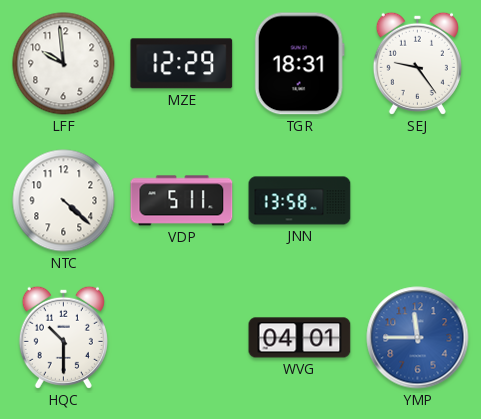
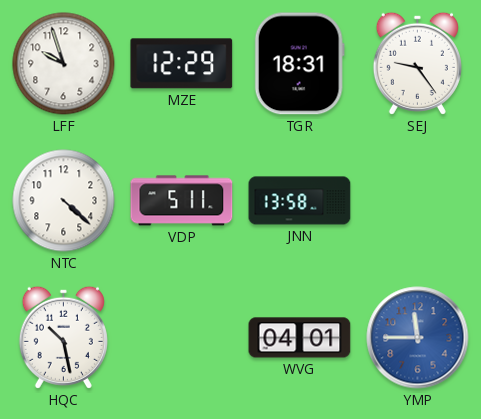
LFF: 9:59 -> 9:57
HQC: 10:30 -> 10:28
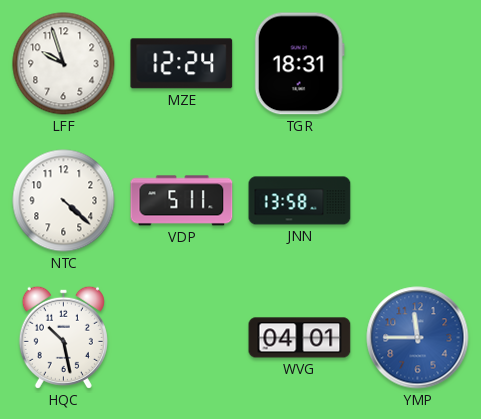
MZE: 12:29 -> 12:24
SEJ: 9:24 -> none
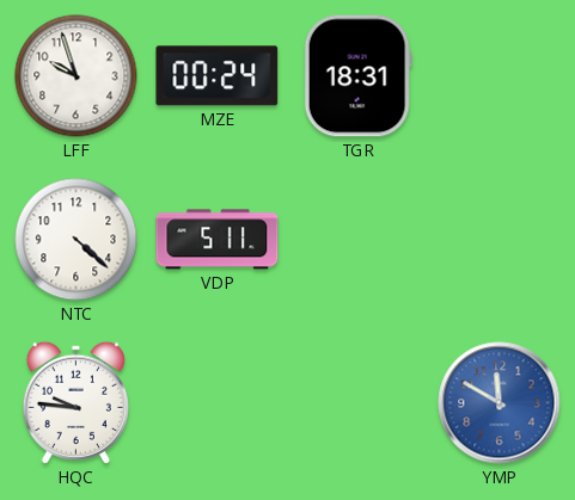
MZE: 12:24 -> 00:24
JNN: 13:58 -> none
HQC: 10:28 -> 9:46
WVG: 04:01 -> none
YMP: 11:45 -> 11:50
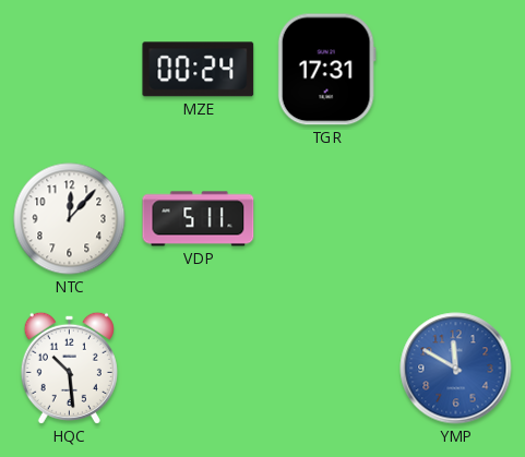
LFF: 9:57 -> none
TGR: 18:31 -> 17:31
NTC: 4:22 -> 12:07
HQC: 9:46 -> 10:29
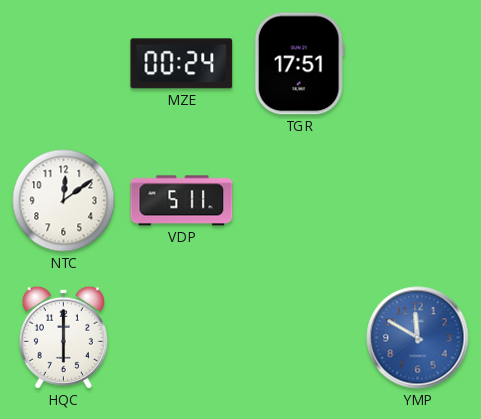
TGR: 17:31 -> 17:51
NTC: 12:07 -> 12:09
HQC: 10:29 -> 6:00
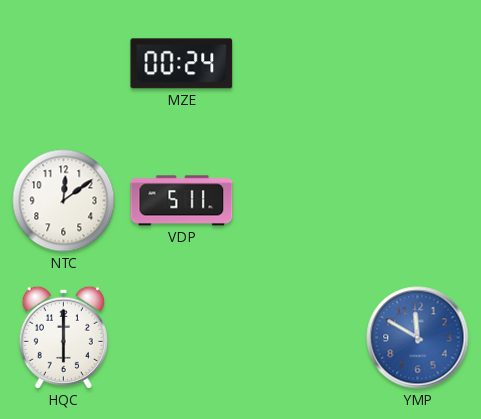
TGR: 17:51 -> none
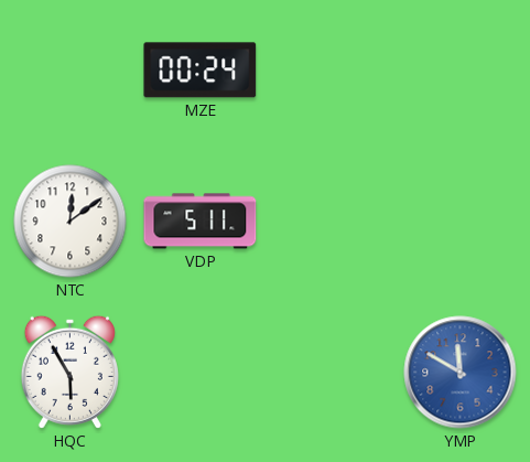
HQC: 6:00 -> 5:55
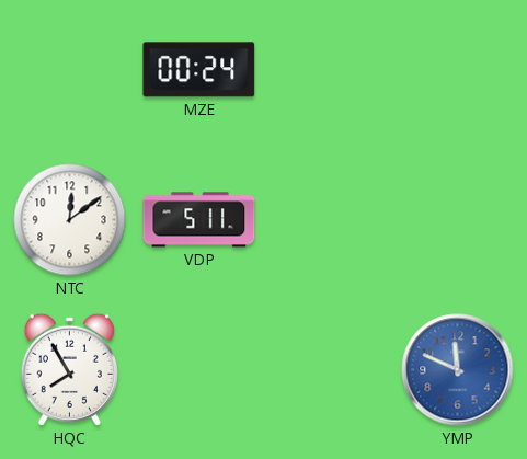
HQC: 5:55 -> 7:55
YMP: 11:50 -> 11:49
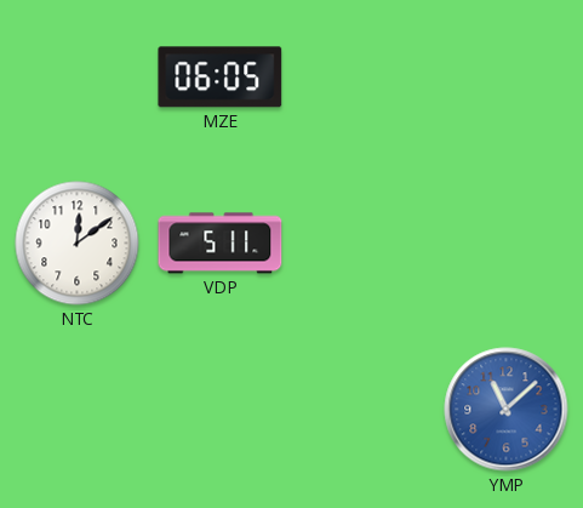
MZE: 00:24 -> 06:05
HQC: 7:55 -> none
YMP: 11:49 -> 11:08
